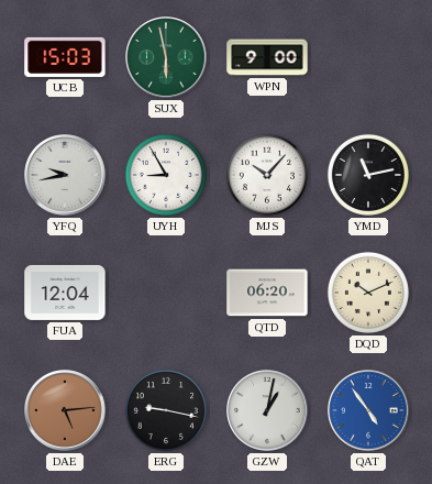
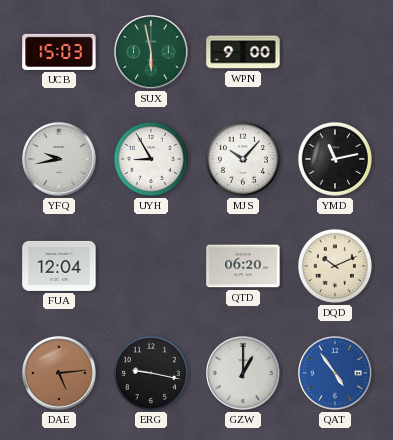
GZW: 1:02 -> 1:00
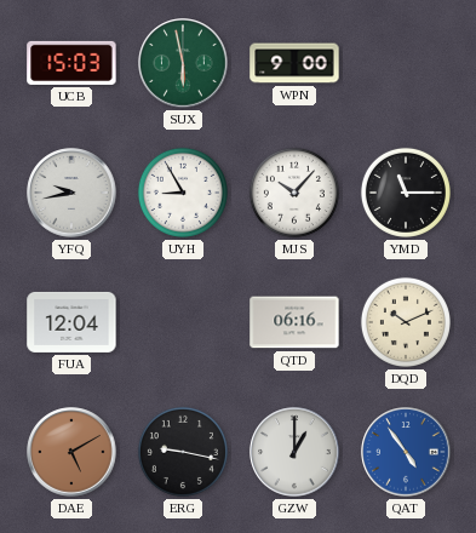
YMD: 11:13 -> 11:15
QTD: 06:20 -> 06:16
DAE: 5:14 -> 5:10
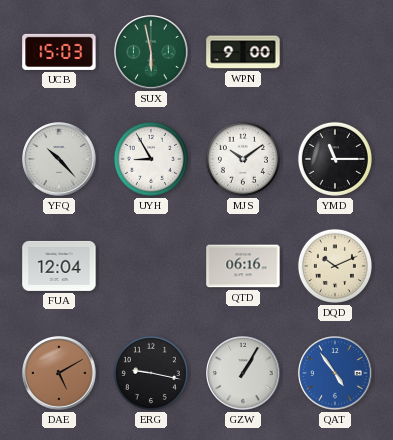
YFQ: 9:43 -> 10:23
MJS: 10:07 -> 10:09
GZW: 1:00 -> 1:05
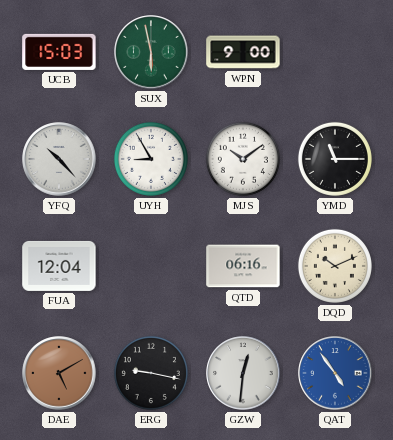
GZW: 1:05 -> 12:31
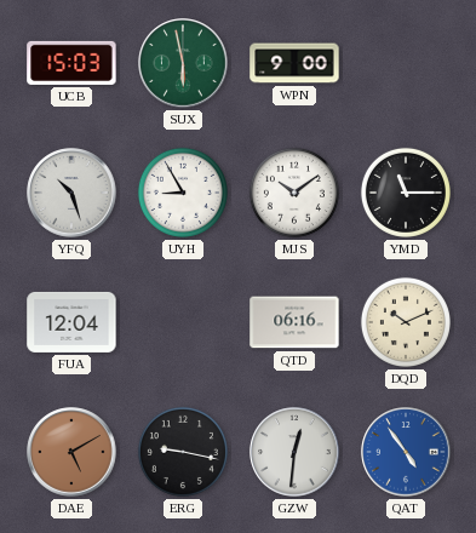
YFQ: 10:23 -> 10:27
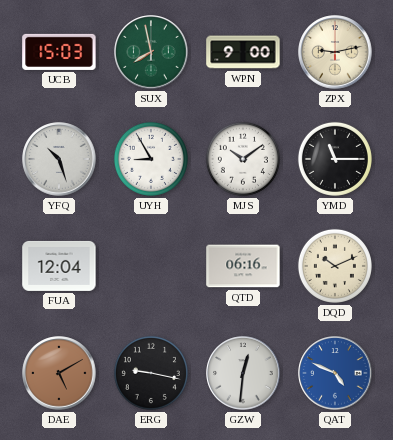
SUX: 5:58 -> 7:58
ZPX: none -> 9:13
QAT: 4:54 -> 4:49
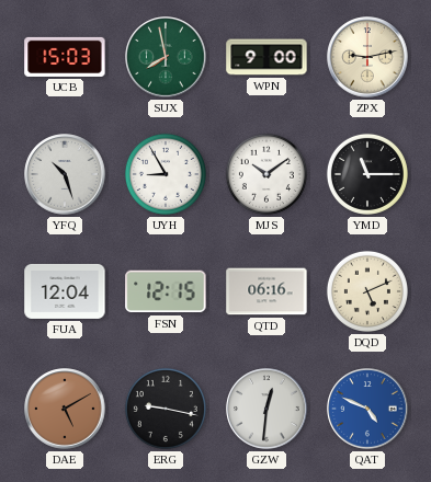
FSN: none -> 12:15
DQD: 10:11 -> 5:11
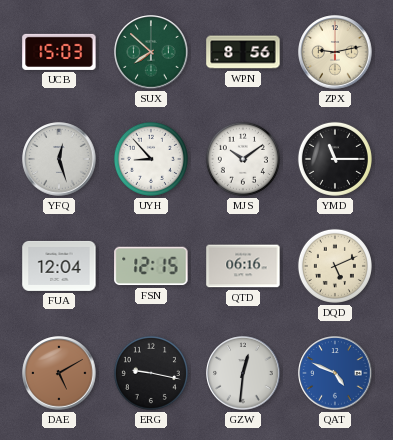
SUX: 7:58 -> 7:52
WPN: 9:00 -> 8:56
YFQ: 10:27 -> 12:27
UYH: 8:55 -> 8:53
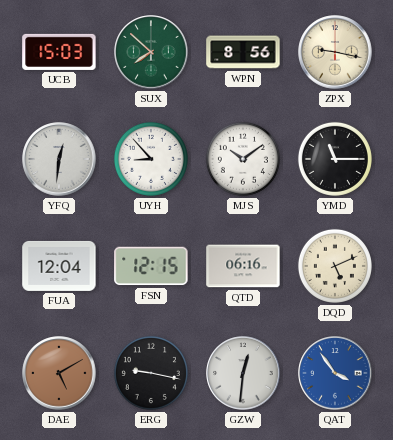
ZPX: 9:13 -> 9:17
YFQ: 12:27 -> 12:31
QAT: 4:49 -> 3:54
